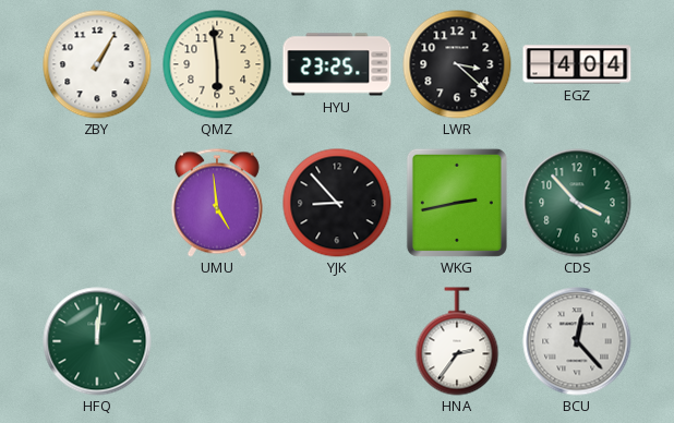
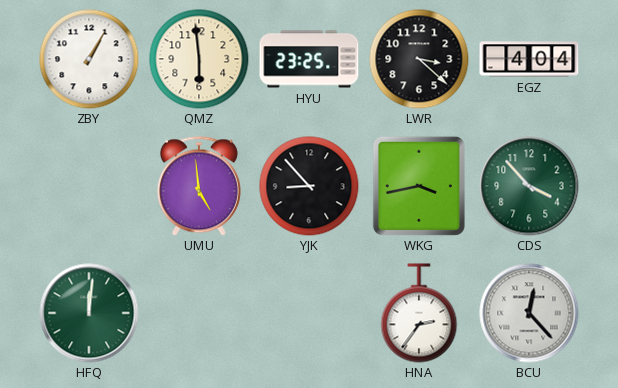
WKG: 2:43 -> 3:43
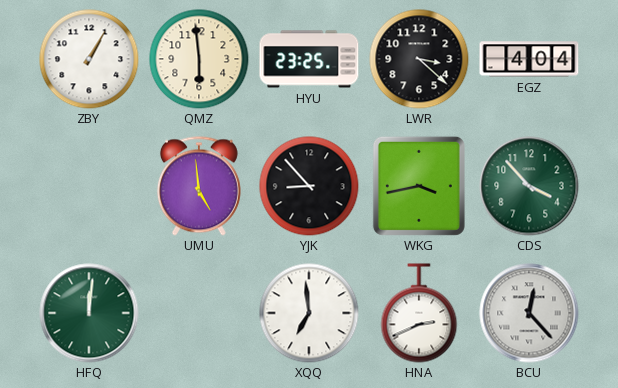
XQQ: none -> 6:59
HNA: 2:36 -> 2:41
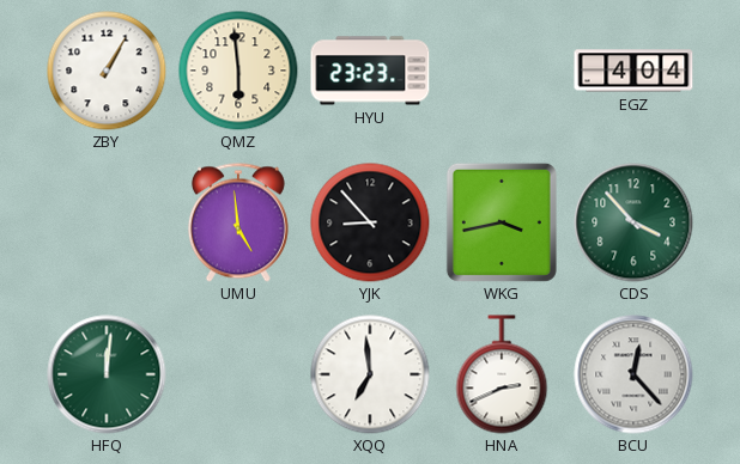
HYU: 23:25 -> 23:23
LWR: 3:22 -> none
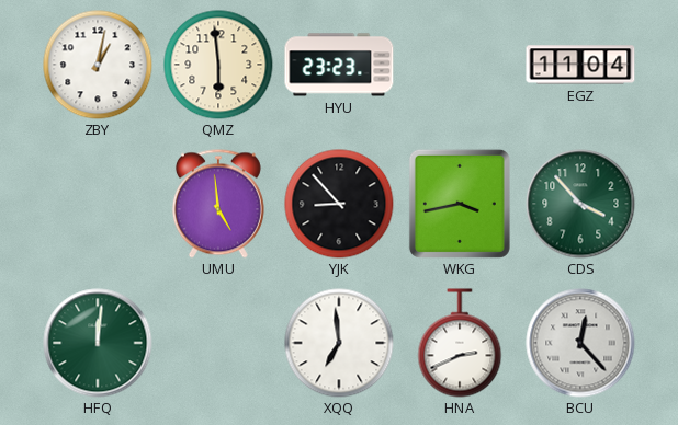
ZBY: 1:05 -> 1:02
EGZ: 4:04 -> 11:04
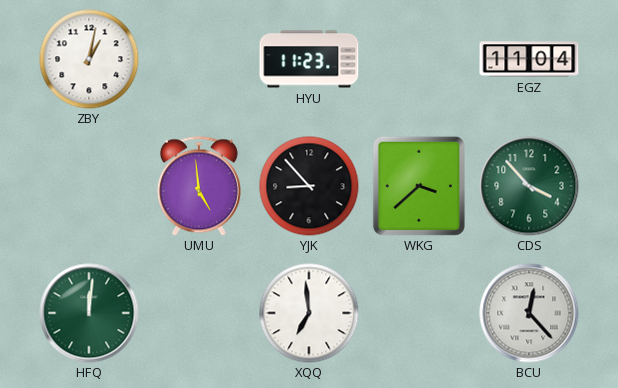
QMZ: 5:59 -> none
HYU: 23:23 -> 11:23
WKG: 3:43 -> 3:38
HNA: 2:41 -> none
